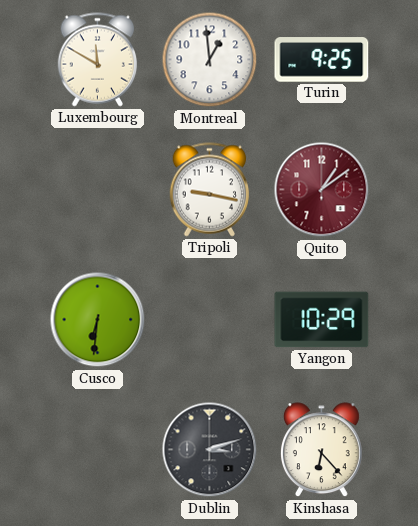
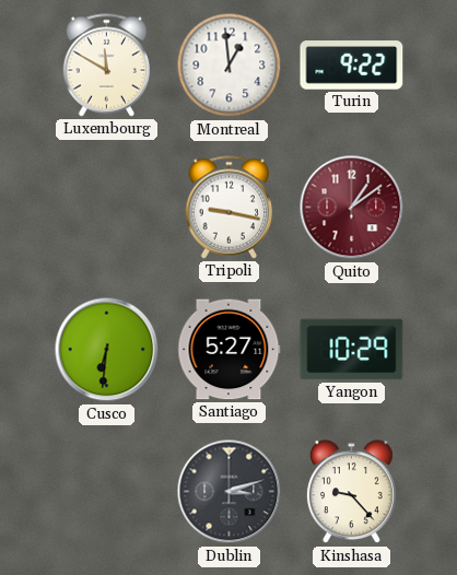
Turin: 9:25 -> 9:22
Santiago: none -> 5:27
Kinshasa: 6:23 -> 9:23
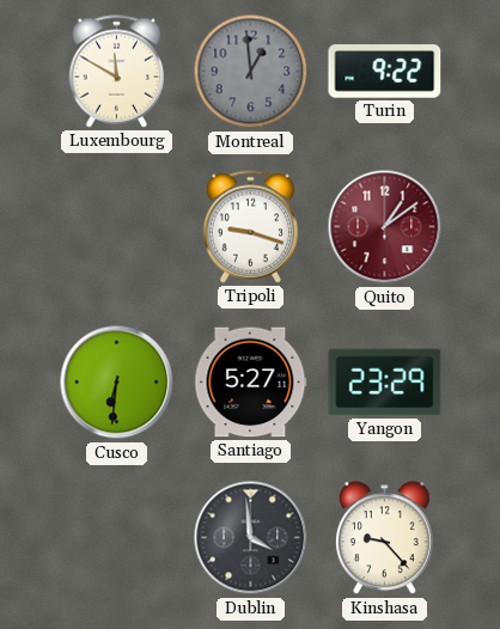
Montreal dial: white -> grey
Tripoli: 9:17 -> 9:18
Yangon: 10:29 -> 23:29
Dublin: 3:12 -> 3:59
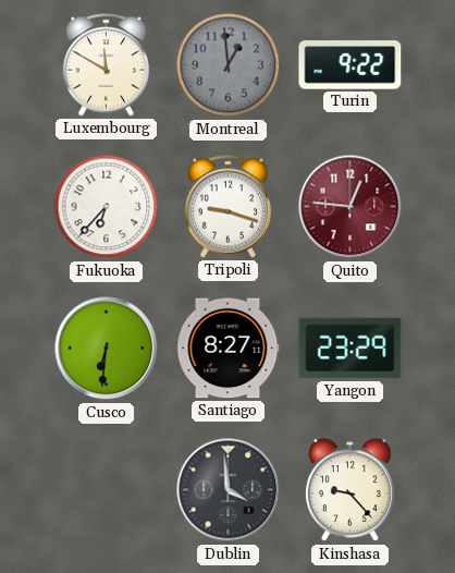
Fukuoka: none -> 6:37
Quito: 1:09 -> 12:46
Santiago: 5:27 -> 8:27
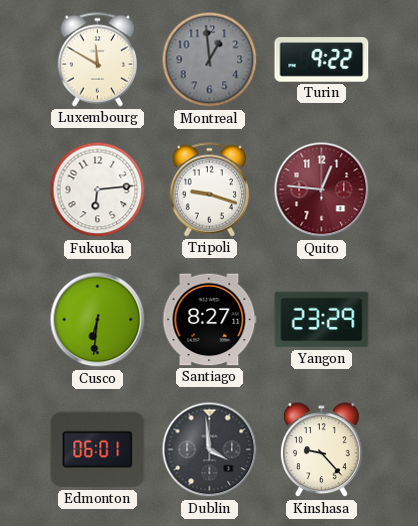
Fukuoka: 6:37 -> 6:14
Edmonton: none -> 06:01
